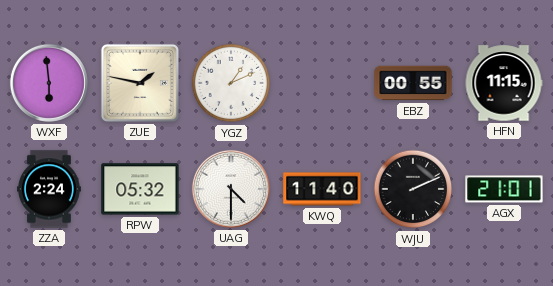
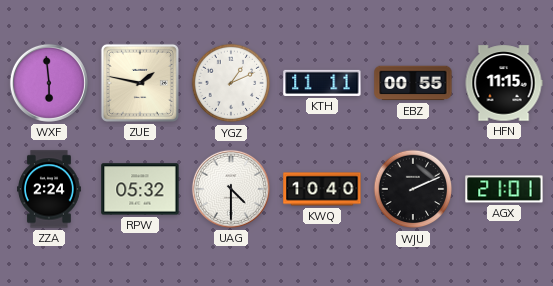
KTH: none -> 11:11
KWQ: 11:40 -> 10:40
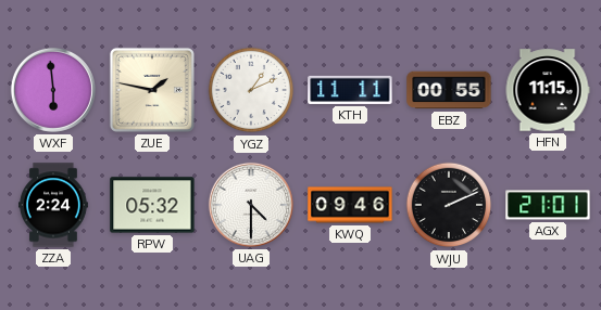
KWQ: 10:40 -> 09:46
